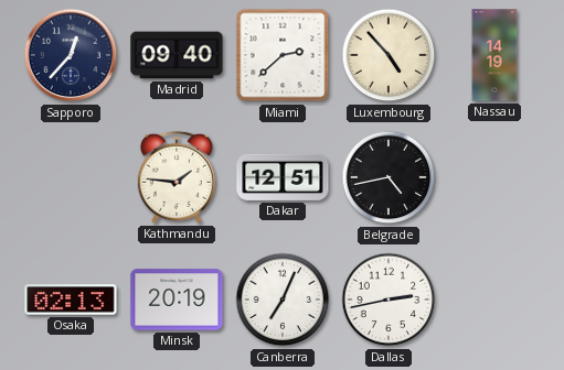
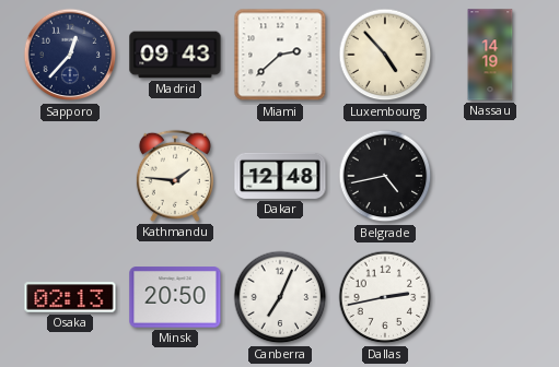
Madrid: 09:40 -> 09:43
Dakar: 12:51 -> 12:48
Minsk: 20:19 -> 20:50
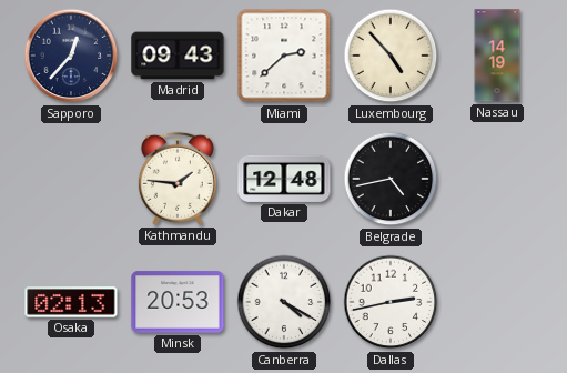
Minsk: 20:50 -> 20:53
Canberra: 7:04 -> 4:20
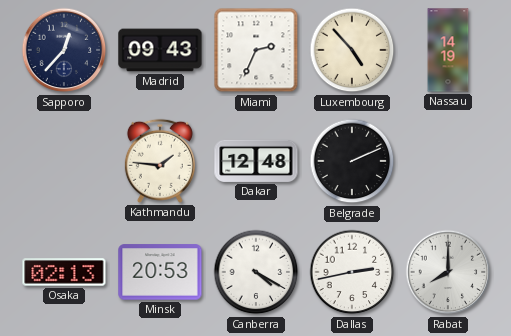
Miami: 2:38 -> 2:34
Belgrade: 4:43 -> 2:11
Rabat: none -> 8:00
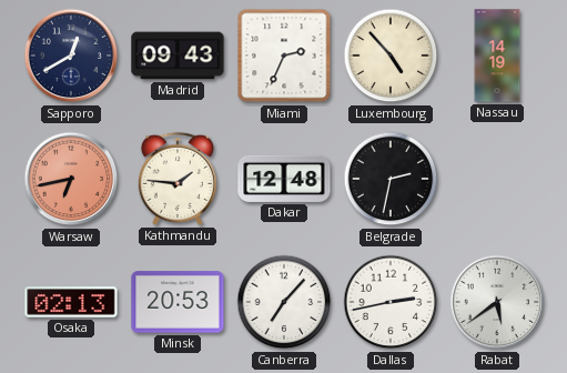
Sapporo: 12:37 -> 12:40
Warsaw: none -> 6:43
Belgrade: 2:11 -> 2:32
Canberra: 4:20 -> 7:07
Rabat: 8:00 -> 5:39
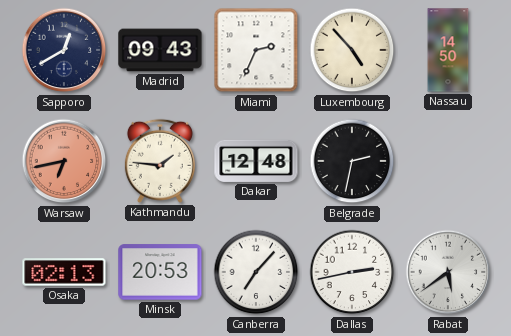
Nassau: 14:19 -> 14:50
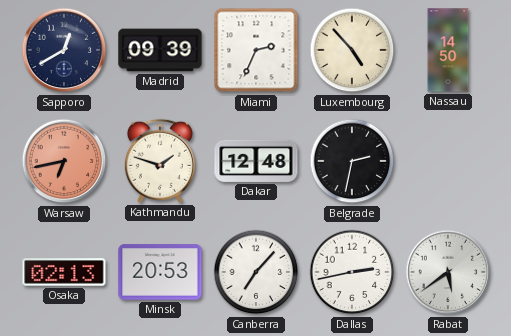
Madrid: 09:43 -> 09:39
Kathmandu: 1:46 -> 1:48
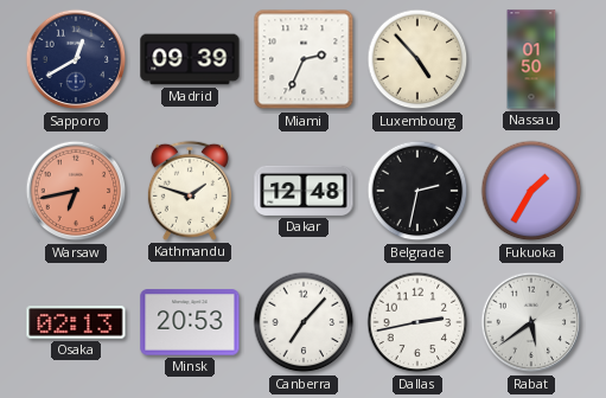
Nassau: 14:50 -> 01:50
Fukuoka: none -> 1:35
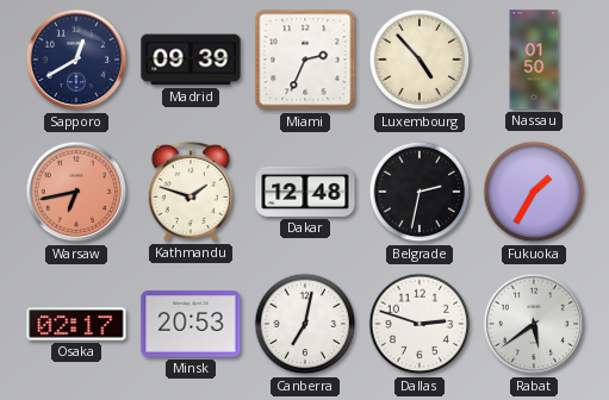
Osaka: 02:13 -> 02:17
Canberra: 7:07 -> 7:02
Dallas: 2:43 -> 2:48
